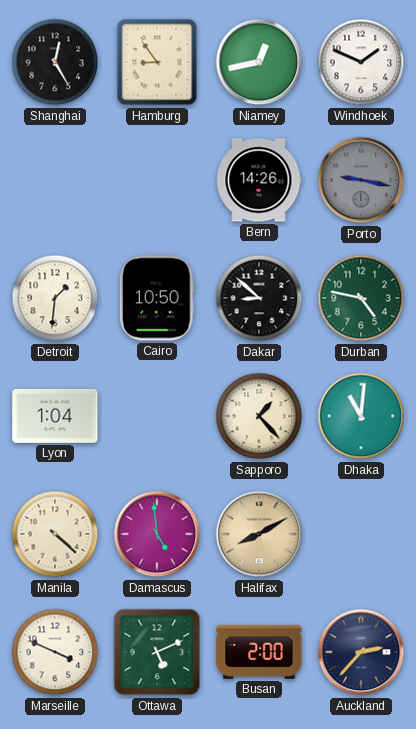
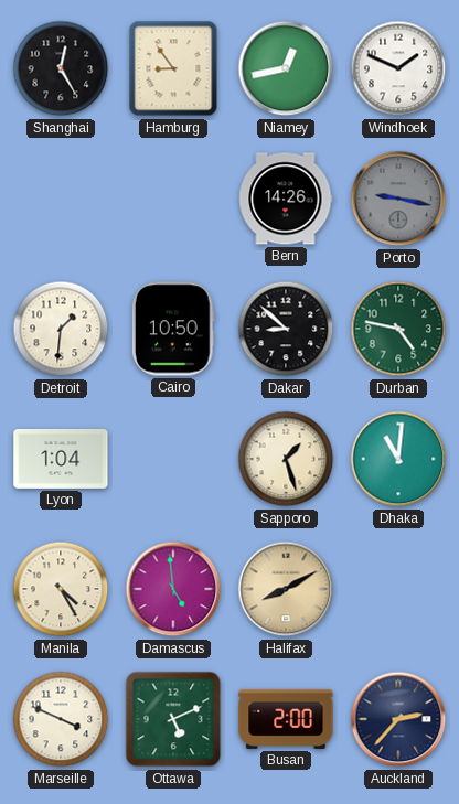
Sapporo: 1:23 -> 1:27
Manila: 4:22 -> 4:25
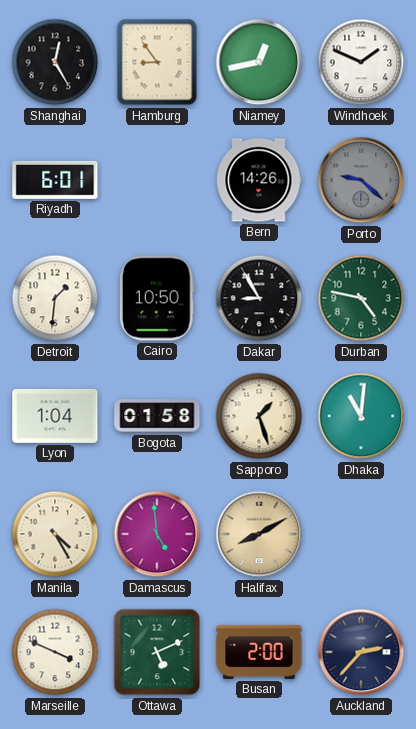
Riyadh: none -> 6:01
Porto: 9:17 -> 9:22
Dakar: 8:52 -> 8:55
Bogota: none -> 01:58
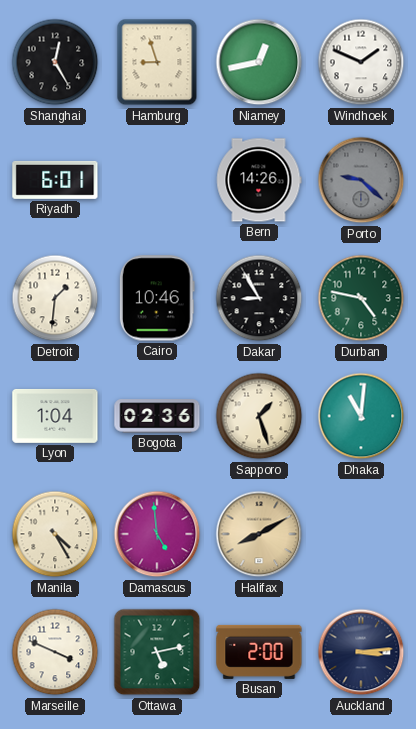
Hamburg: 8:54 -> 8:57
Cairo: 10:50 -> 10:46
Bogota: 01:58 -> 02:36
Ottawa: 5:11 -> 5:13
Auckland: 2:37 -> 3:14
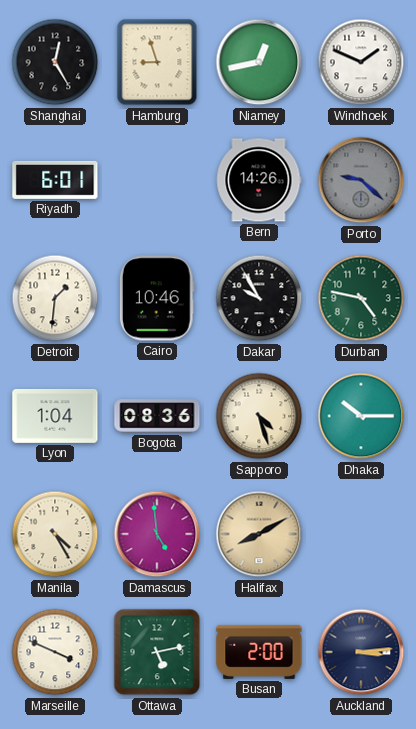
Dakar: 8:55 -> 9:55
Bogota: 02:36 -> 08:36
Sapporo: 1:27 -> 4:27
Dhaka: 11:01 -> 10:15
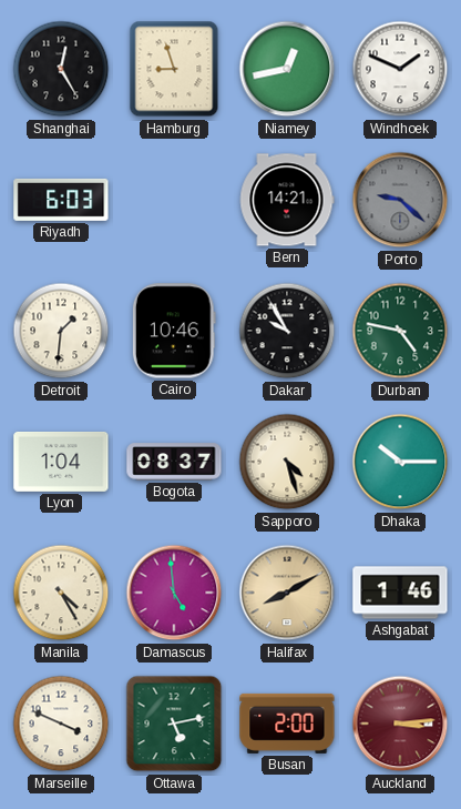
Riyadh: 6:01 -> 6:03
Bern: 14:26 -> 14:21
Bogota: 08:36 -> 08:37
Ashgabat: none -> 1:46
Auckland dial: navy -> burgundy
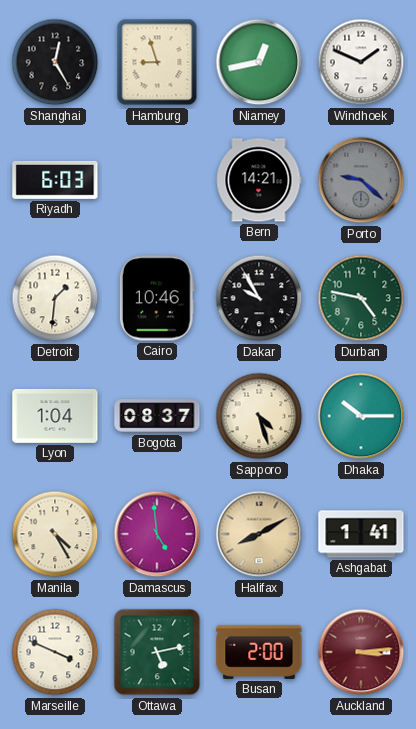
Ashgabat: 1:46 -> 1:41
